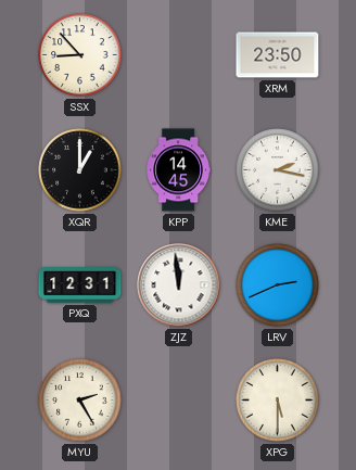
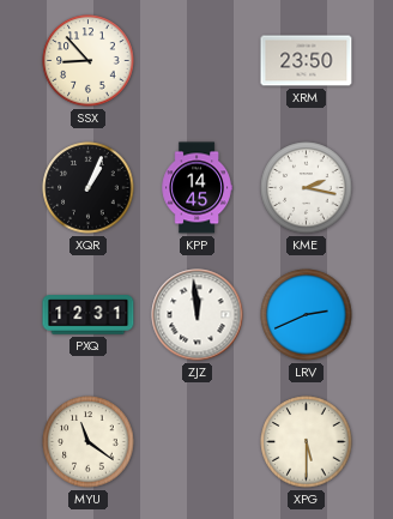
XQR: 1:00 -> 1:04
MYU: 2:25 -> 11:21
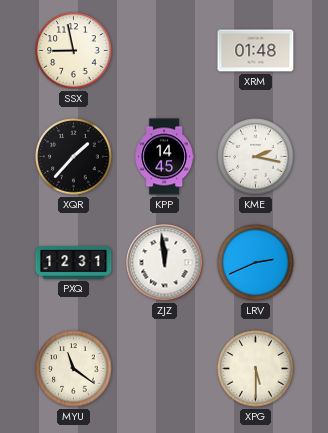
SSX: 8:53 -> 8:58
XRM: 23:50 -> 01:48
XQR: 1:04 -> 1:37
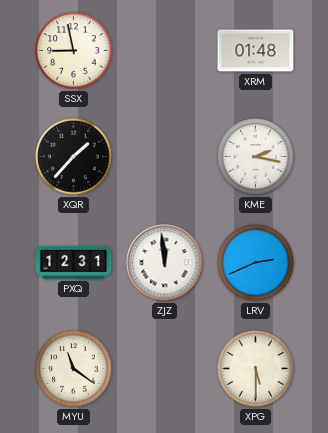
KPP: 14:45 -> none
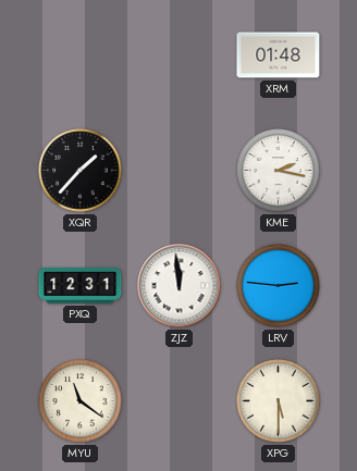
SSX: 8:58 -> none
LRV: 2:41 -> 2:46
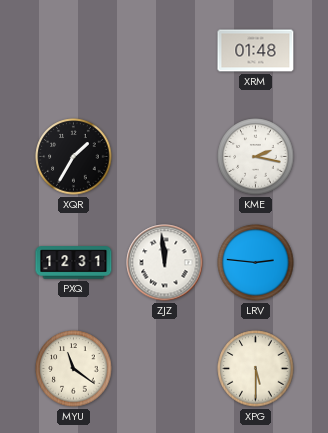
XQR: 1:37 -> 1:35
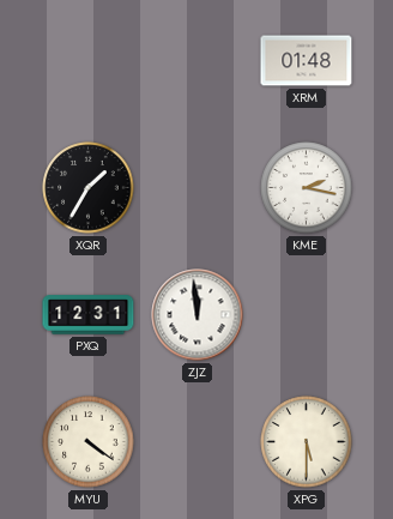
LRV: 2:46 -> none
MYU: 11:21 -> 4:21
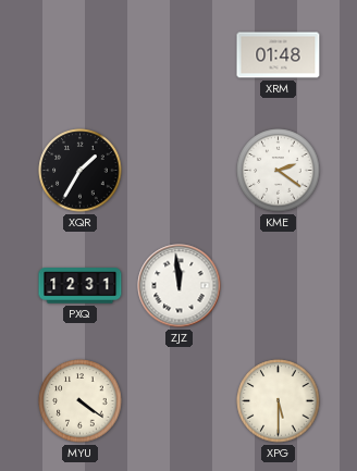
KME: 2:17 -> 2:21
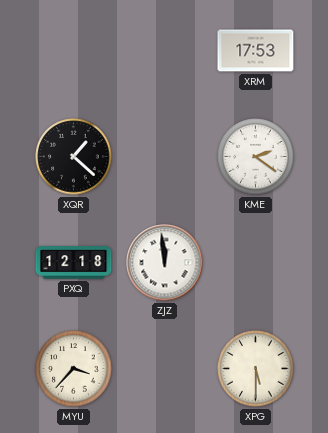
XRM: 01:48 -> 17:53
XQR: 1:35 -> 1:22
PXQ: 12:31 -> 12:18
MYU: 4:21 -> 3:37
